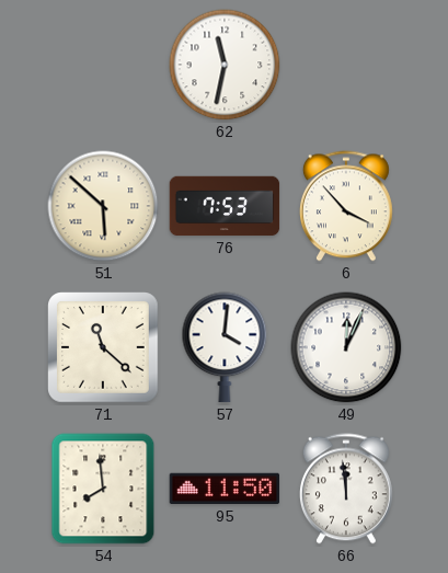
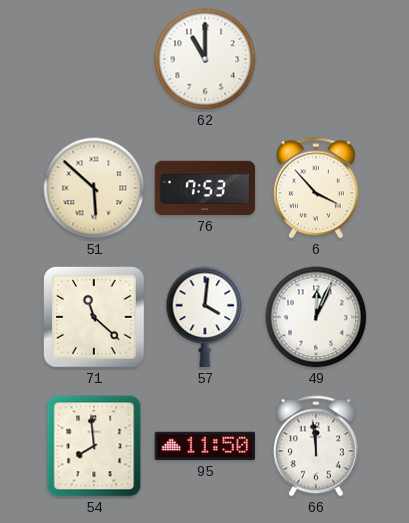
62: 11:32 -> 11:00
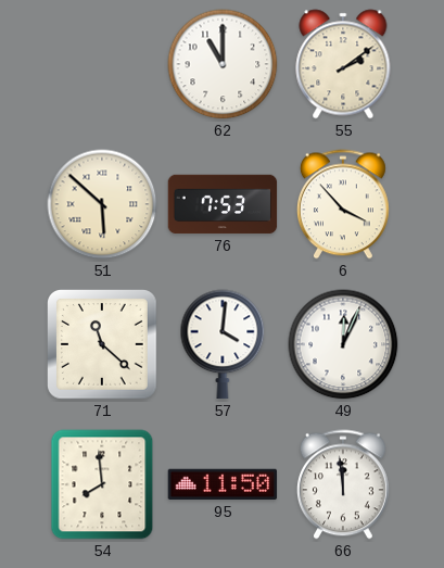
55: none -> 2:09
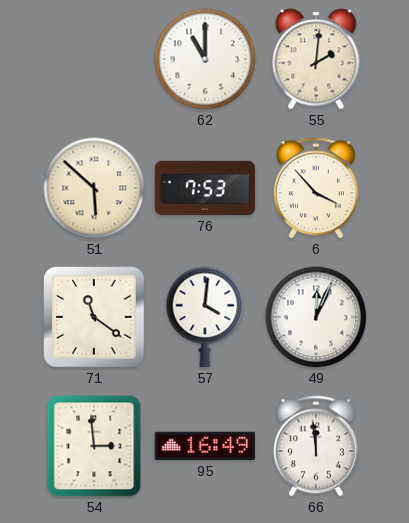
55: 2:09 -> 2:01
71: 11:22 -> 11:21
54: 7:59 -> 2:59
95: 11:50 -> 16:49
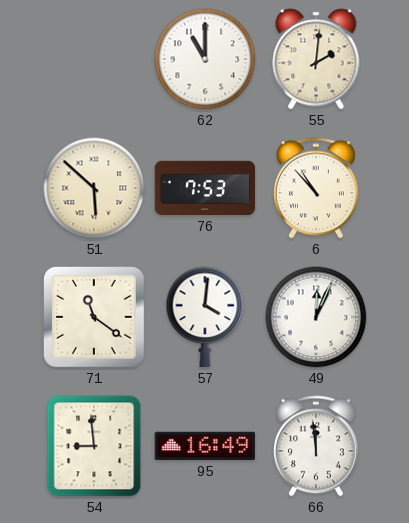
6: 3:53 -> 10:53
54: 2:59 -> 8:59
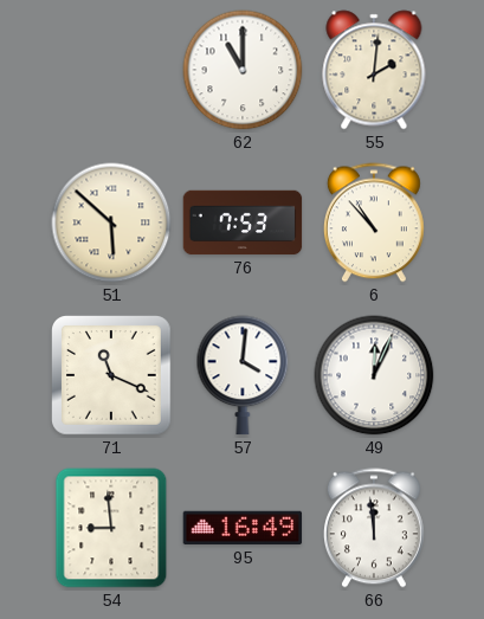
71: 11:21 -> 11:19
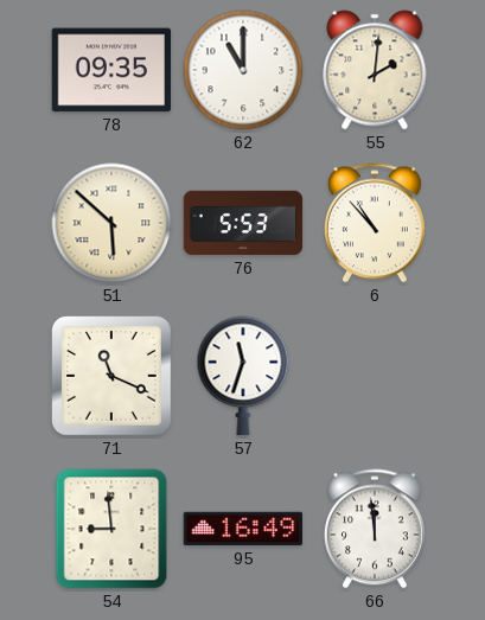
78: none -> 09:35
76: 7:53 -> 5:53
57: 4:01 -> 11:33
49: 12:04 -> none
